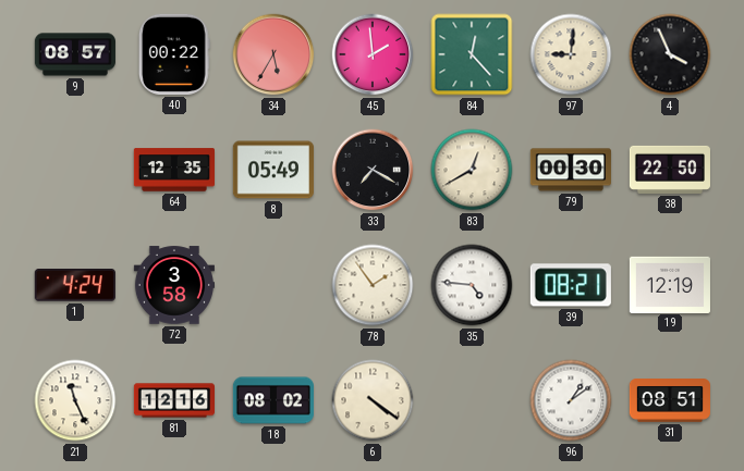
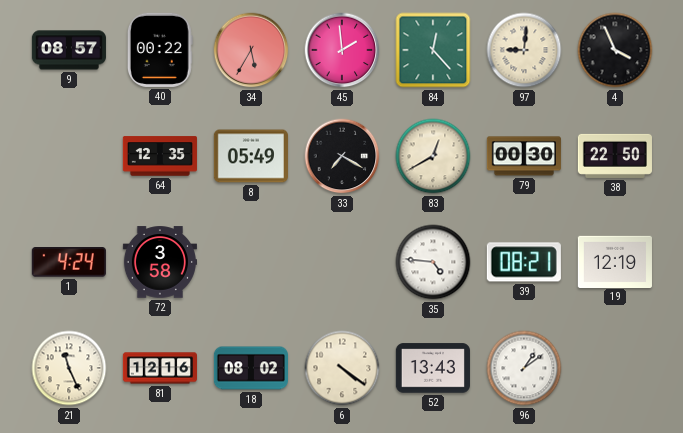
78: 1:54 -> none
52: none -> 13:43
31: 08:51 -> none
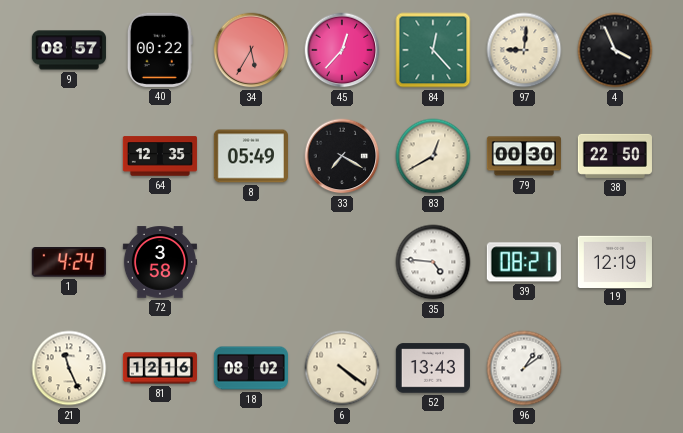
45: 1:59 -> 12:37
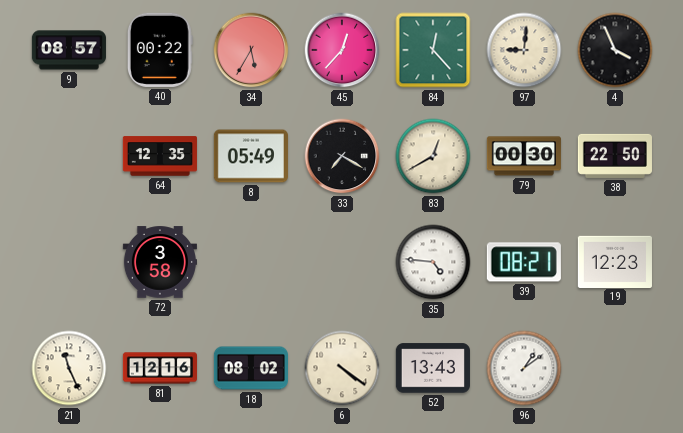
1: 4:24 -> none
19: 12:19 -> 12:23
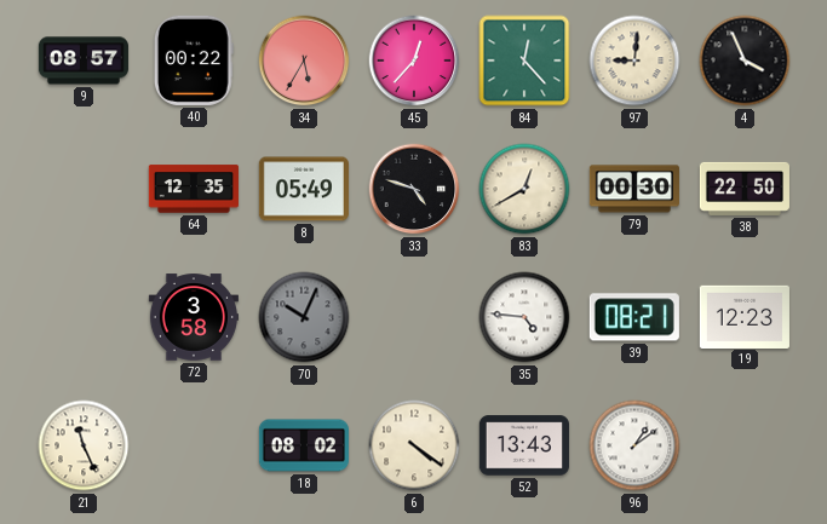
33: 7:20 -> 4:48
70: none -> 10:04
81: 12:16 -> none
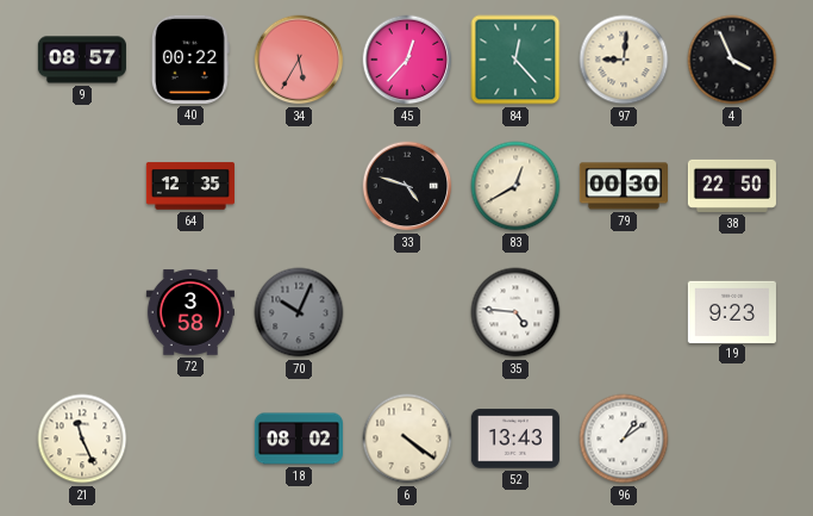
8: 05:49 -> none
39: 08:21 -> none
19: 12:23 -> 9:23
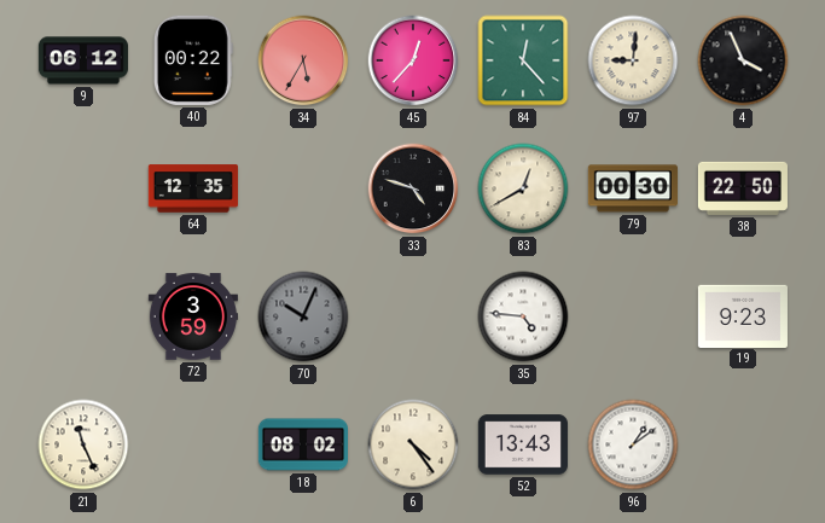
9: 08:57 -> 06:12
72: 3:58 -> 3:59
6: 4:21 -> 4:24
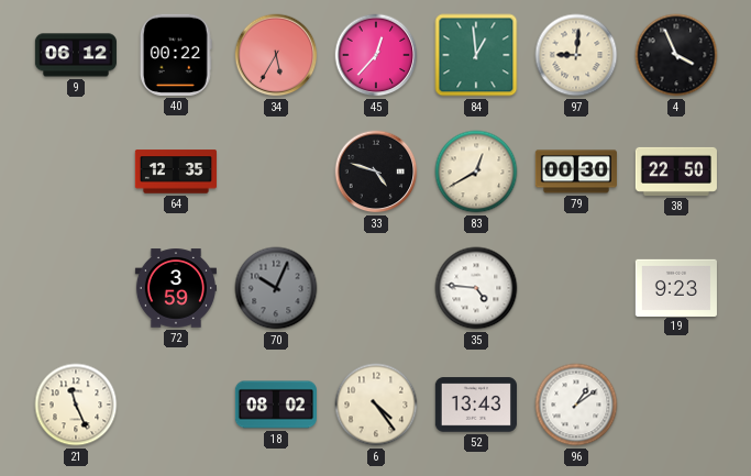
84: 12:23 -> 12:59
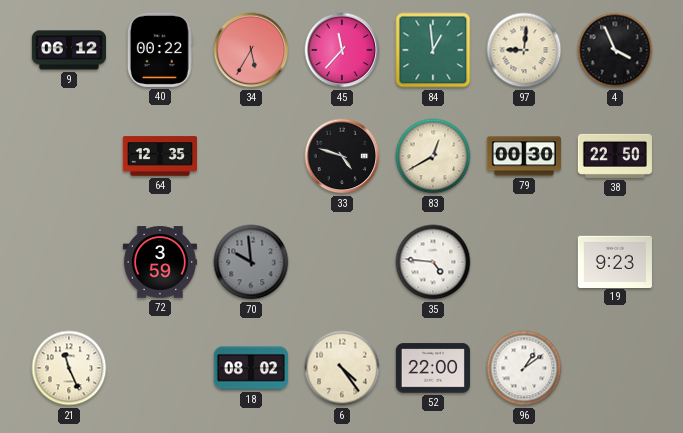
45: 12:37 -> 11:37
70: 10:04 -> 9:59
52: 13:43 -> 22:00
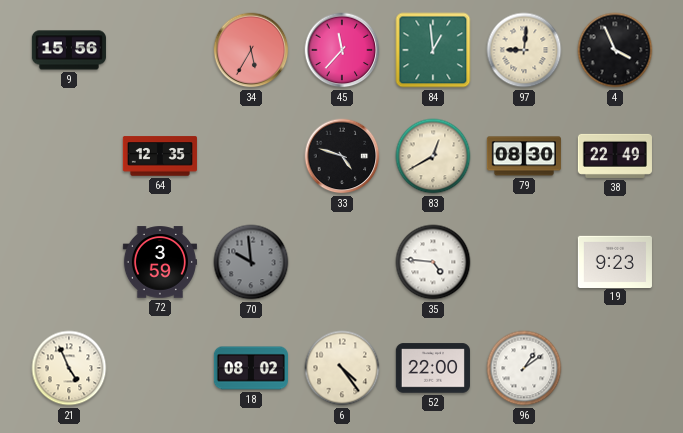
9: 06:12 -> 15:56
40: 00:22 -> none
79: 00:30 -> 08:30
38: 22:50 -> 22:49
21: 11:26 -> 4:56
